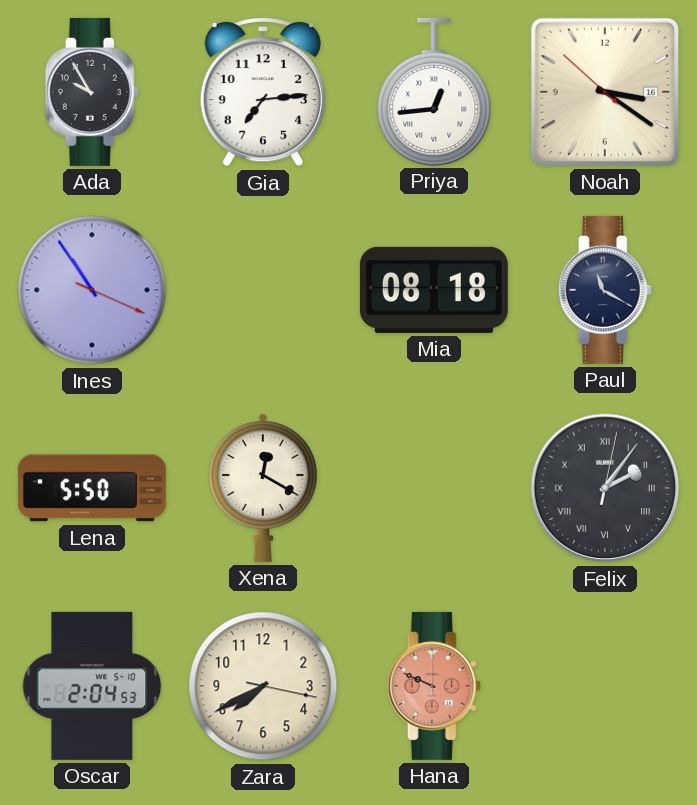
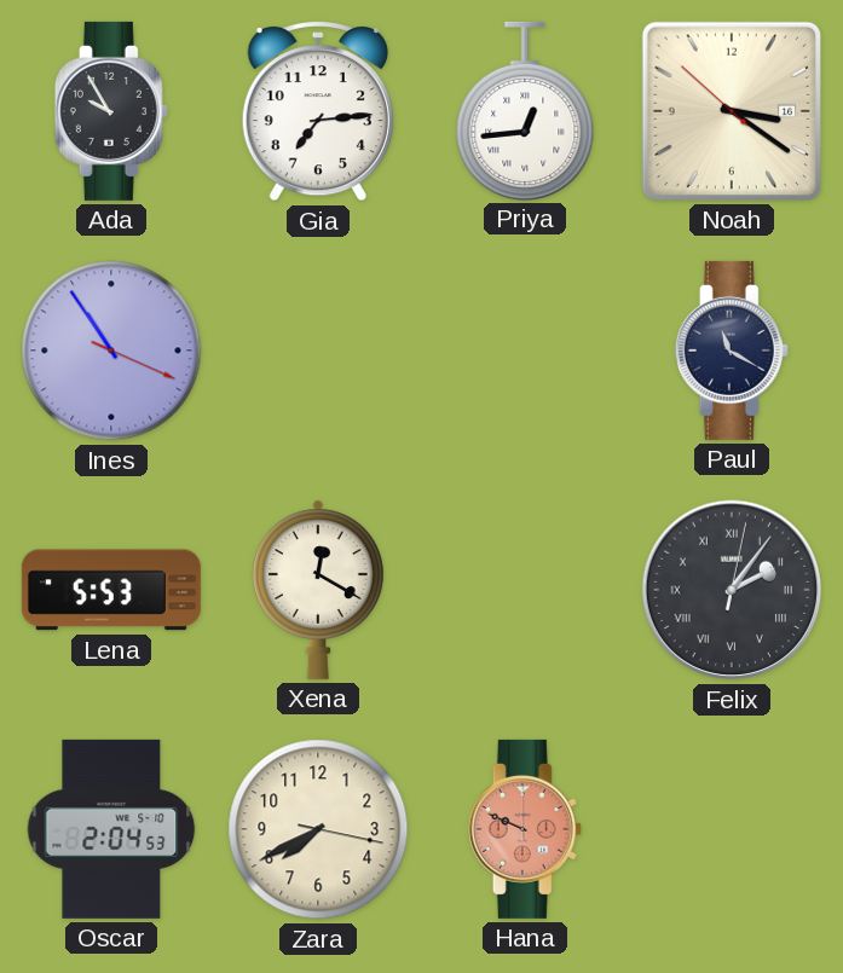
Mia: 08:18 -> none
Lena: 5:50 -> 5:53
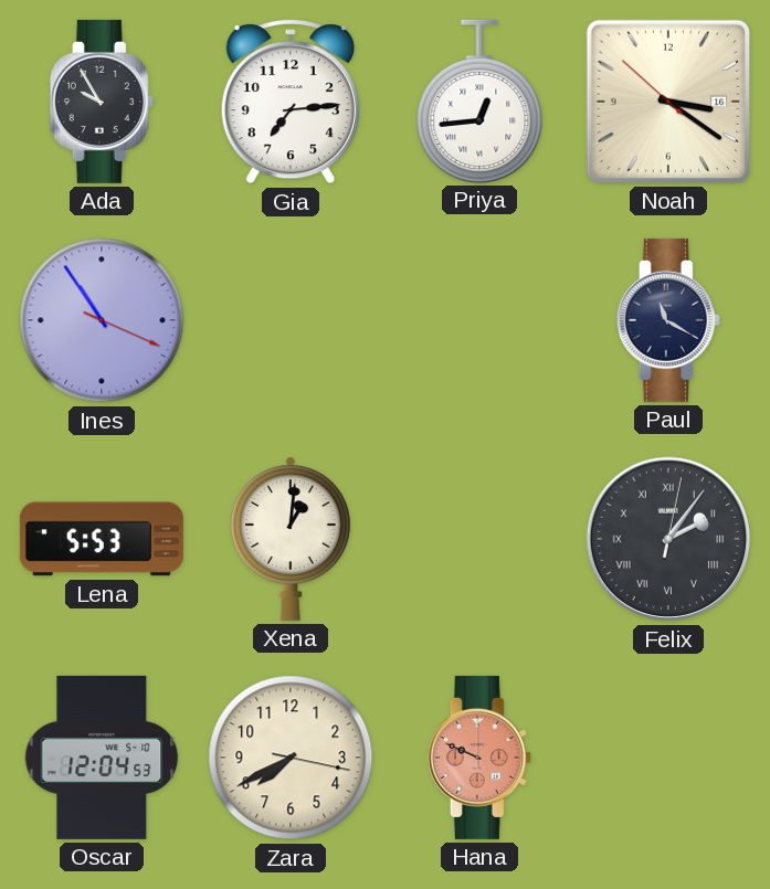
Xena: 12:20 -> 1:01
Oscar: 2:04 -> 12:04
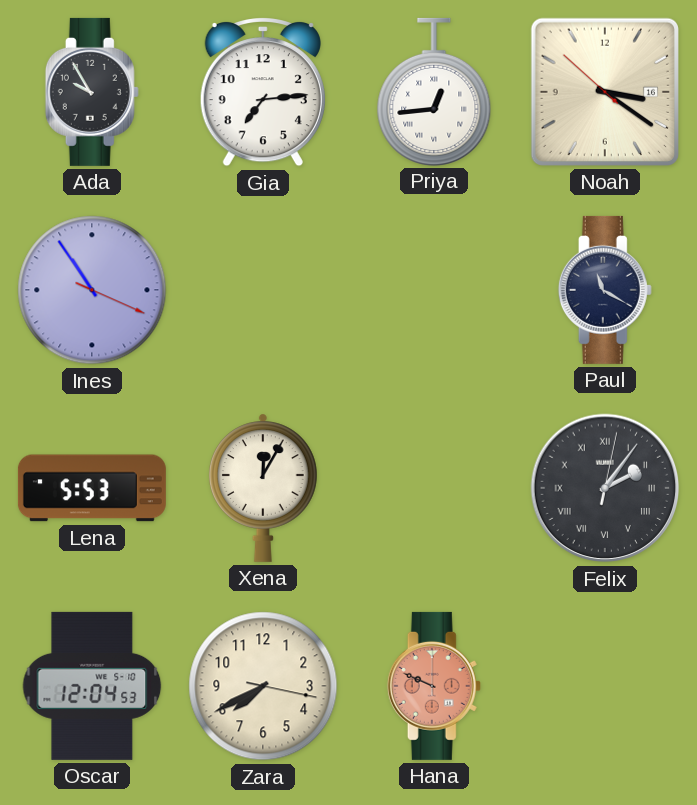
Xena: 1:01 -> 12:05
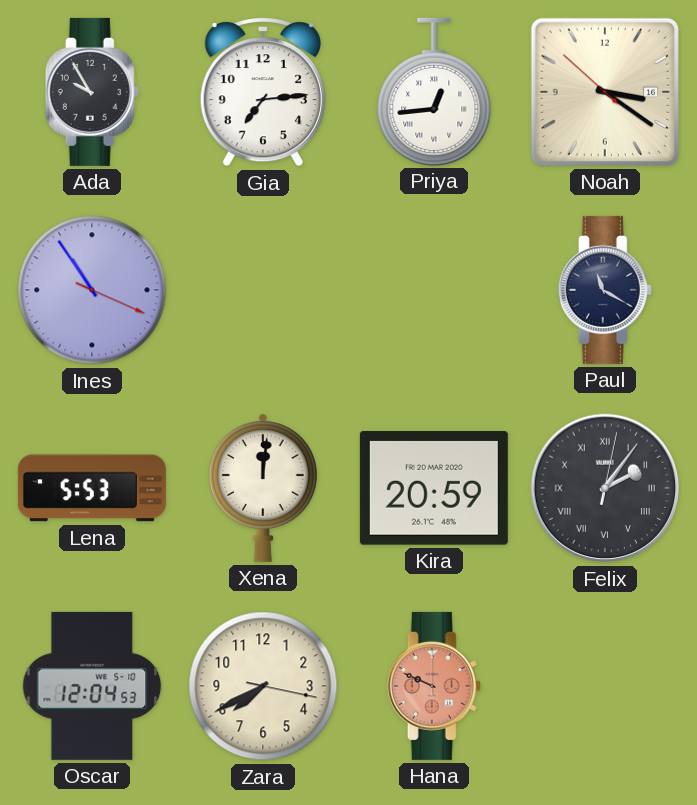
Xena: 12:05 -> 12:01
Kira: none -> 20:59
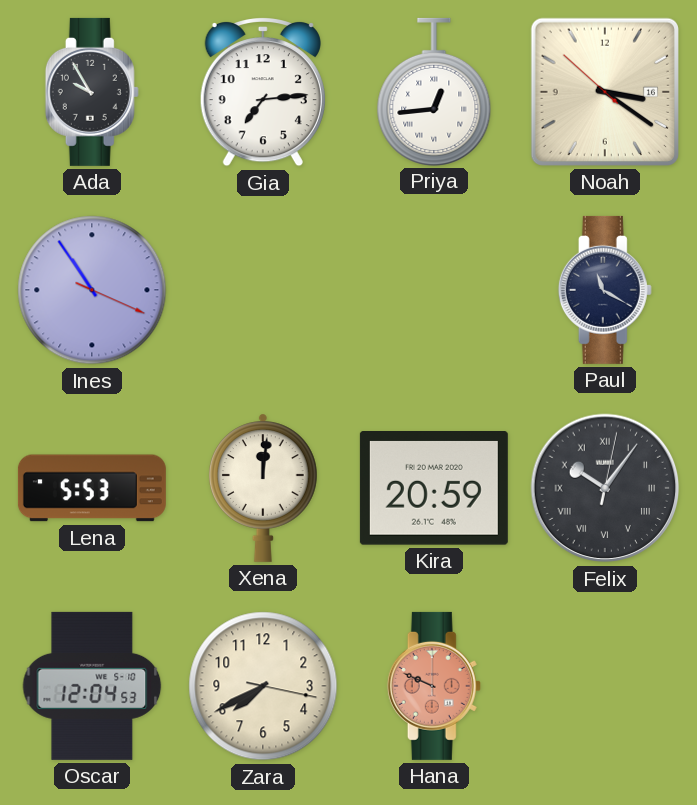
Felix: 2:06 -> 10:06
